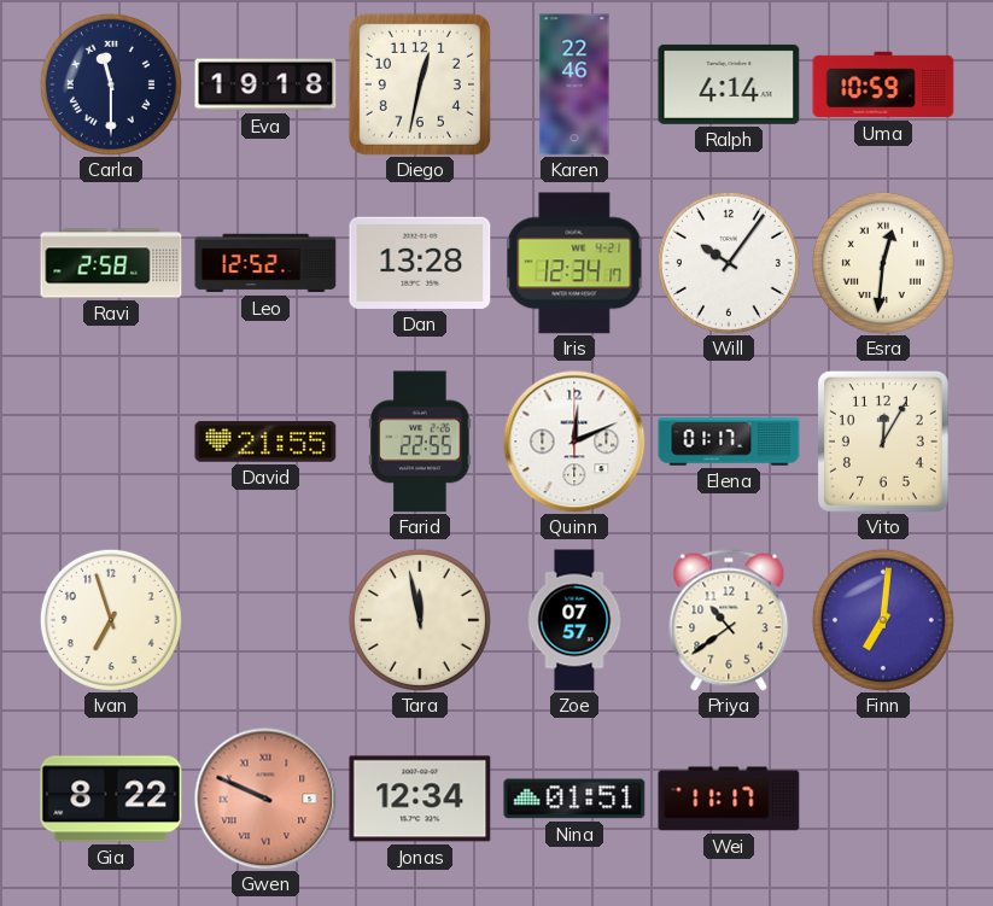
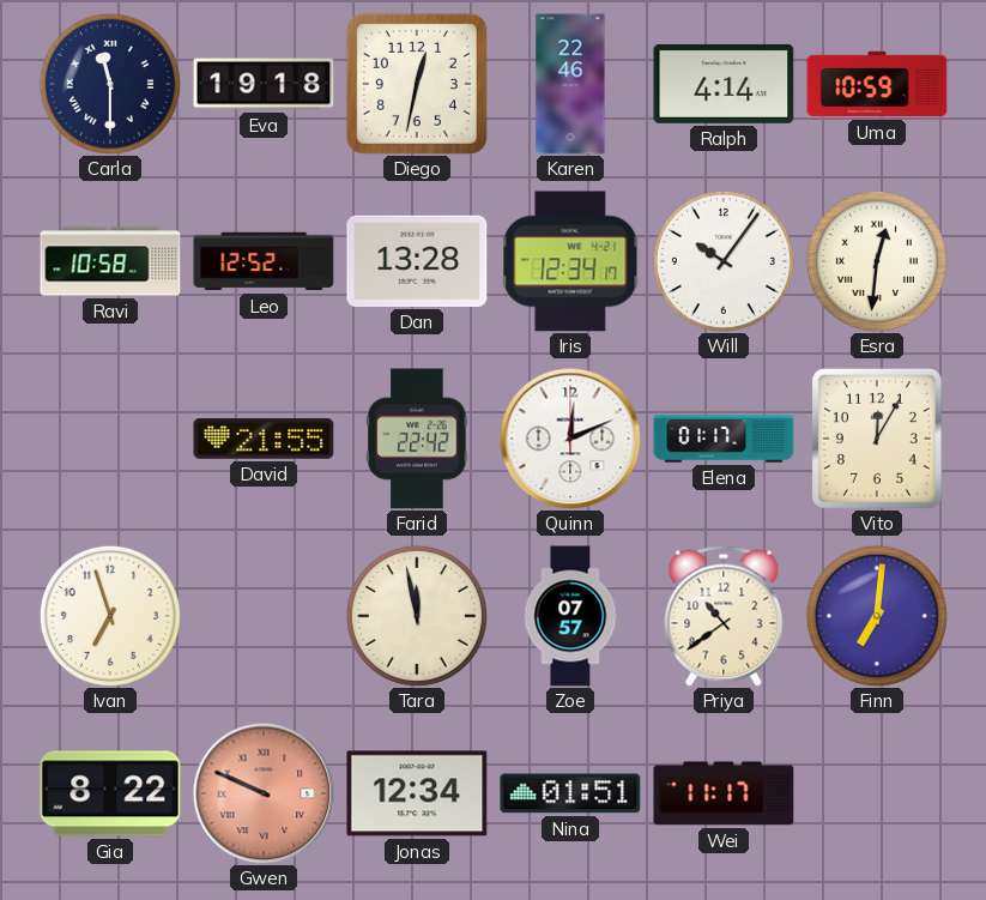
Ravi: 2:58 -> 10:58
Farid: 22:55 -> 22:42
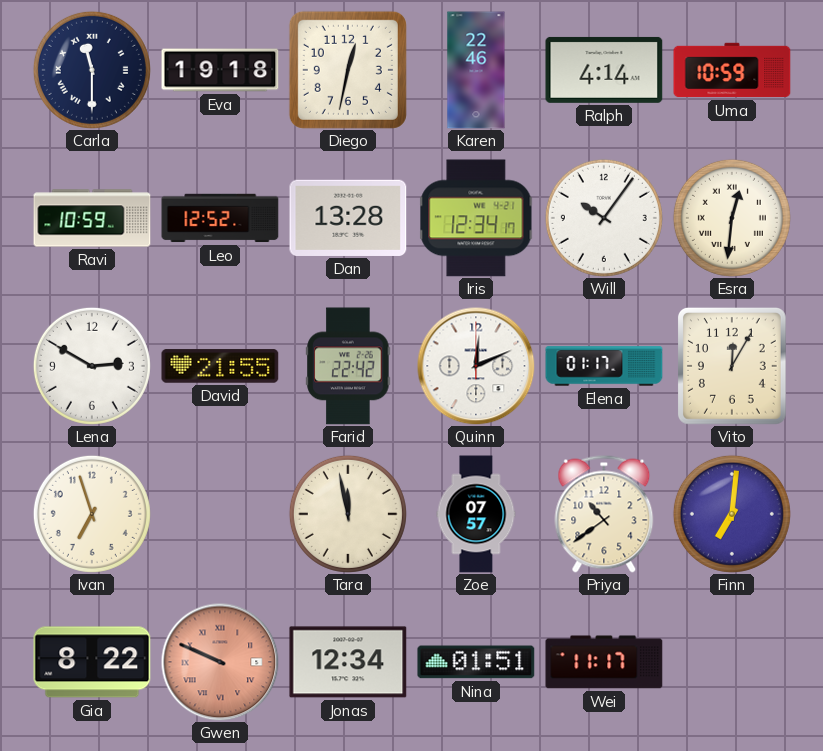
Ravi: 10:58 -> 10:59
Lena: none -> 2:50
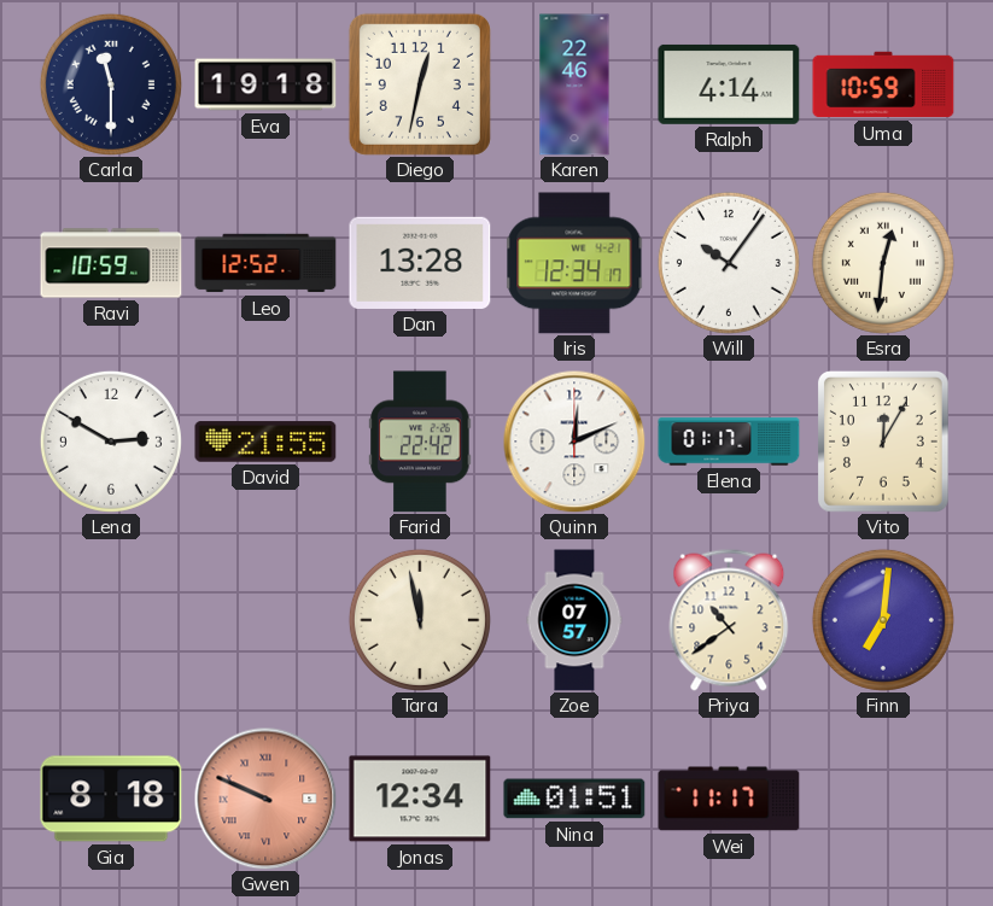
Ivan: 6:57 -> none
Gia: 8:22 -> 8:18
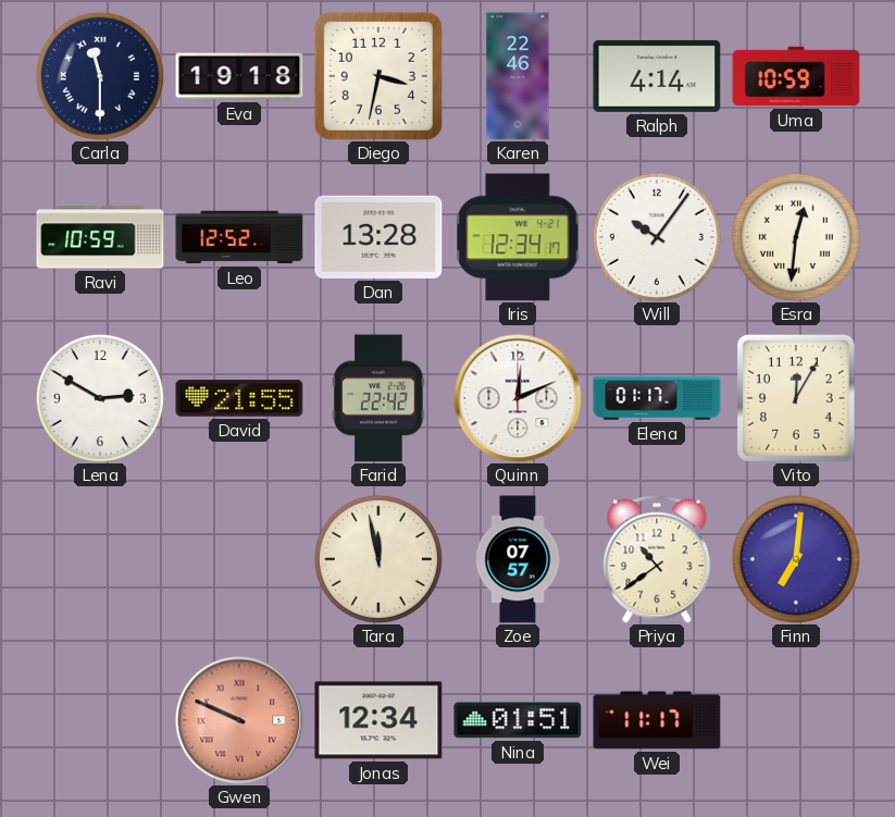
Diego: 12:32 -> 3:32
Gia: 8:18 -> none
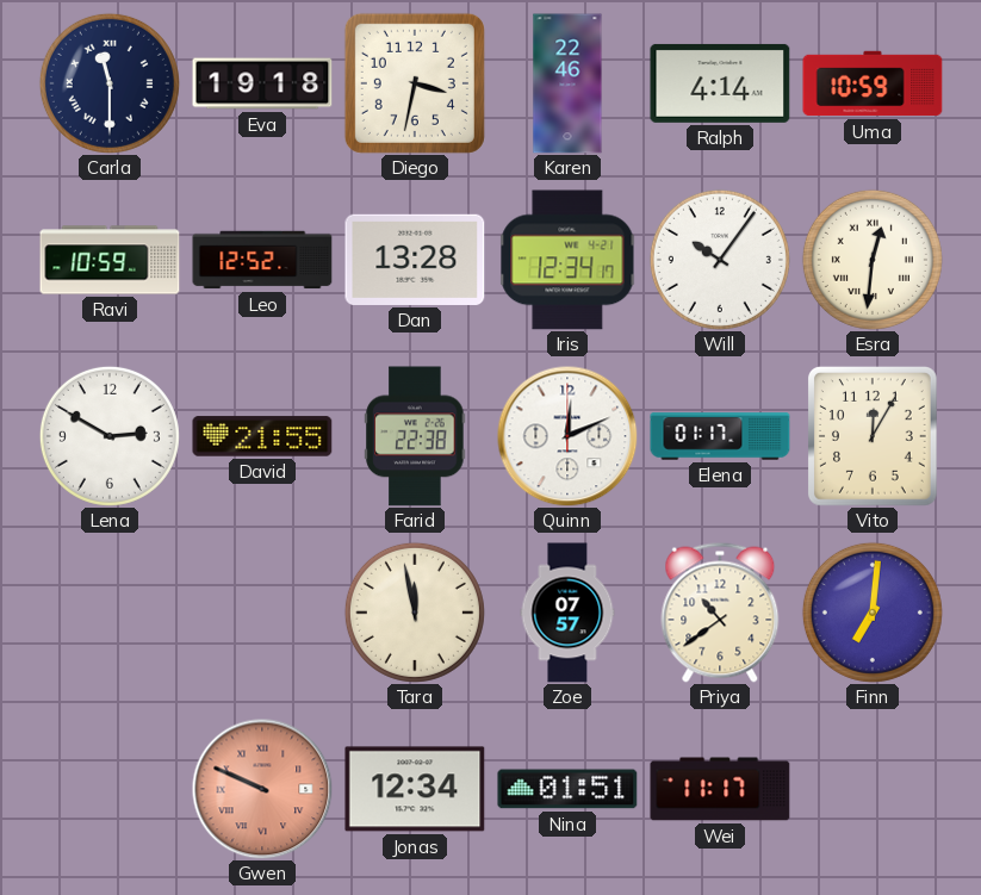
Farid: 22:42 -> 22:38
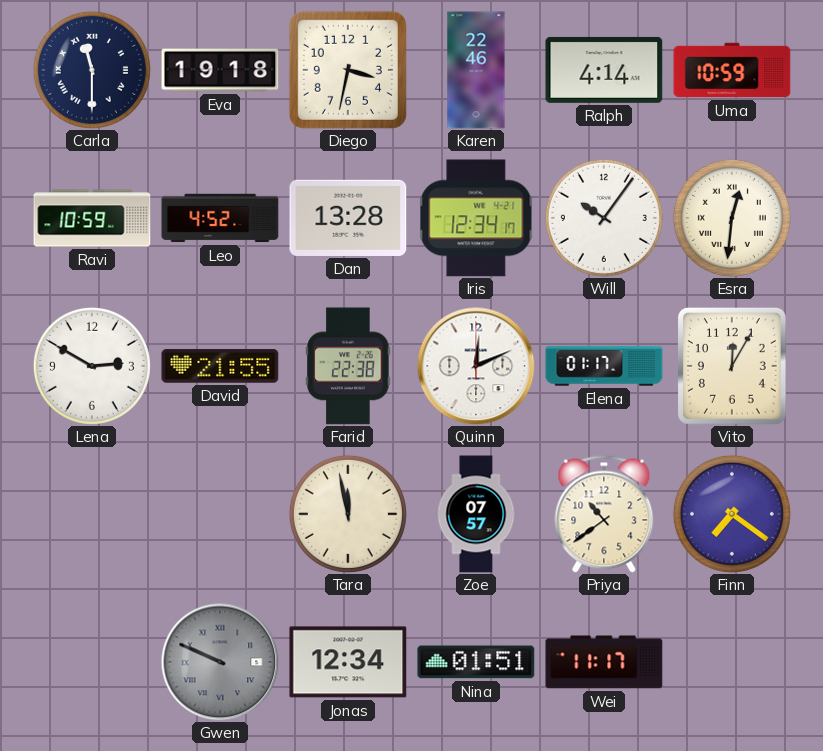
Leo: 12:52 -> 4:52
Finn: 7:01 -> 7:21
Gwen dial: salmon -> grey
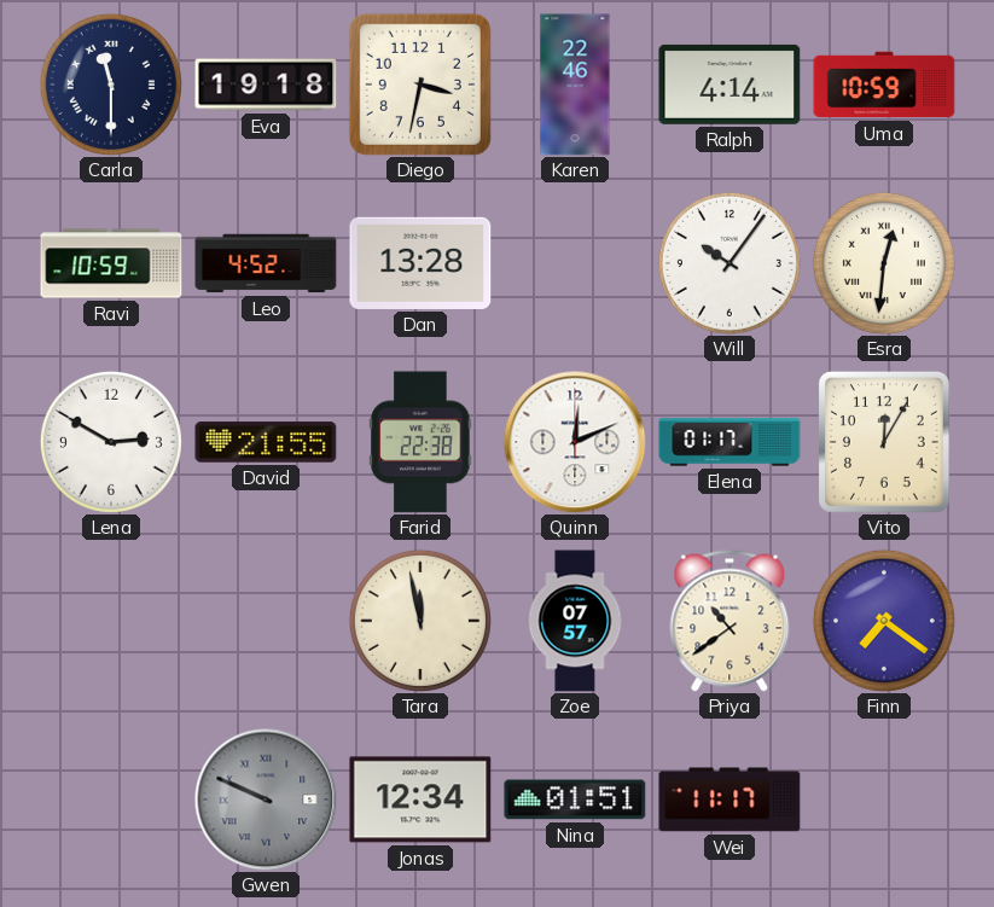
Iris: 12:34 -> none
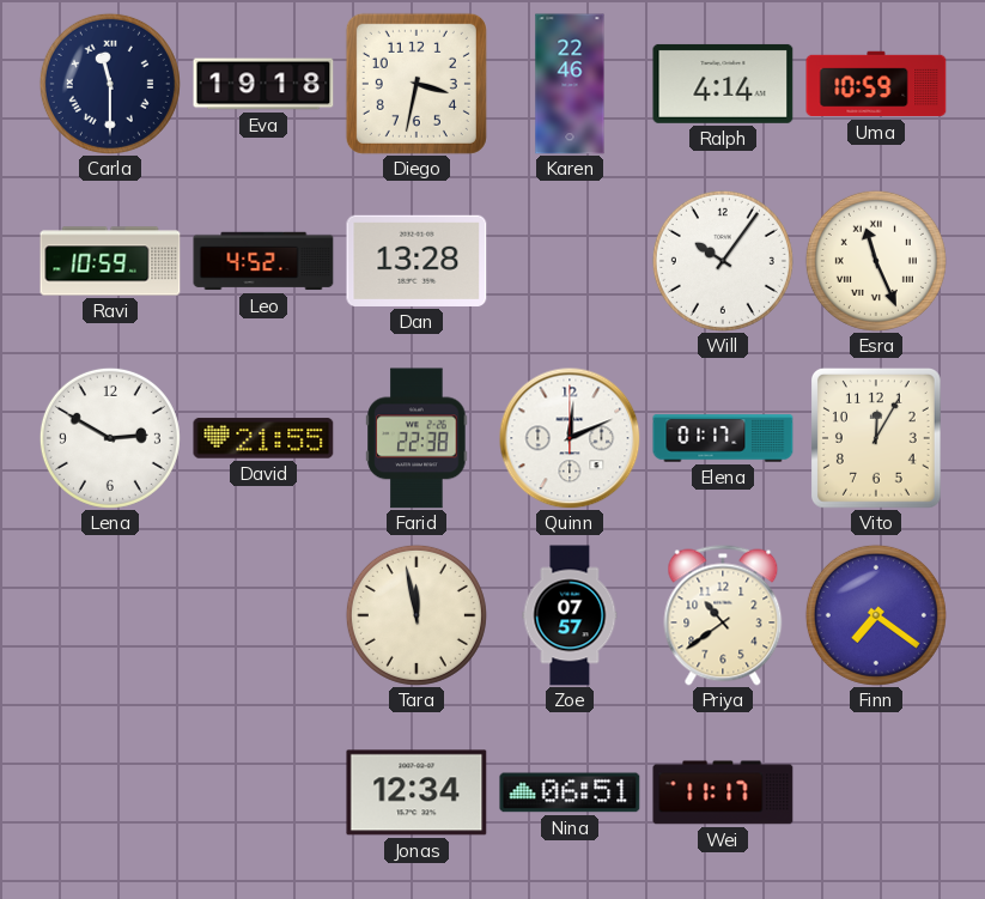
Esra: 12:31 -> 11:26
Gwen: 9:49 -> none
Nina: 01:51 -> 06:51
